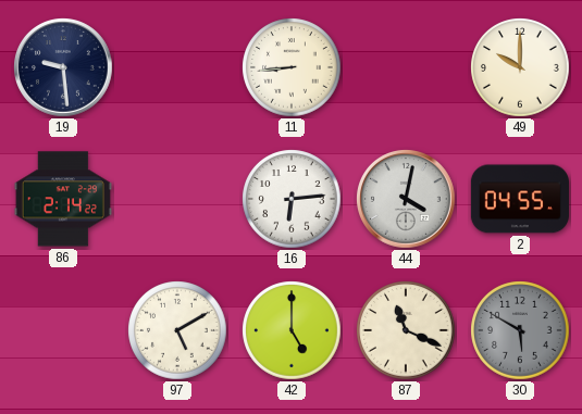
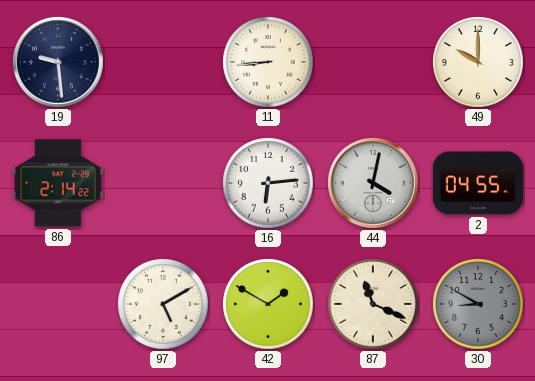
42: 5:00 -> 1:50
30: 5:50 -> 8:50
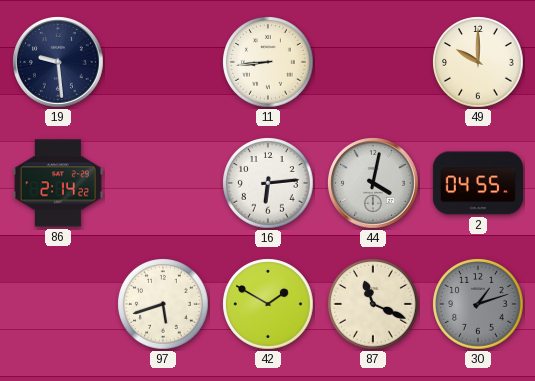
97: 5:10 -> 5:42
30: 8:50 -> 1:12
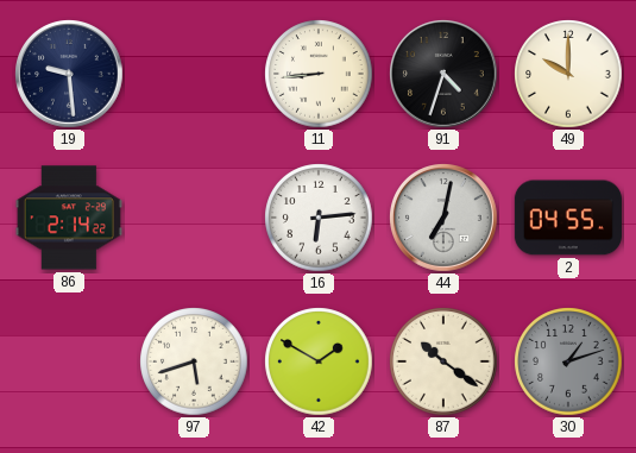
91: none -> 4:33
44: 4:02 -> 7:02
87: 11:19 -> 10:21
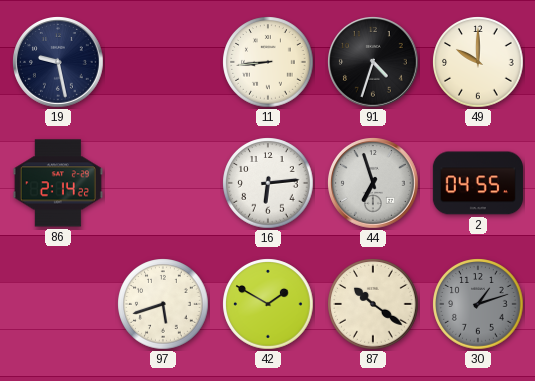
19: 9:29 -> 9:28
44: 7:02 -> 6:57
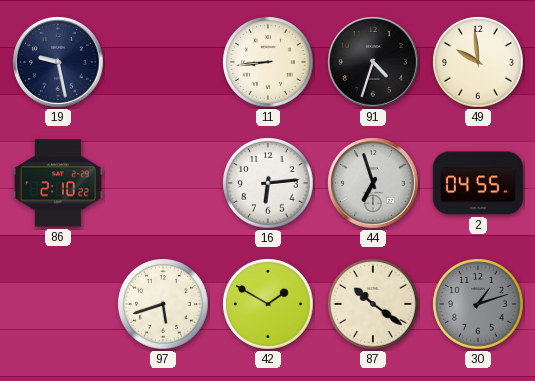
49: 10:00 -> 9:59
86: 2:14 -> 2:10
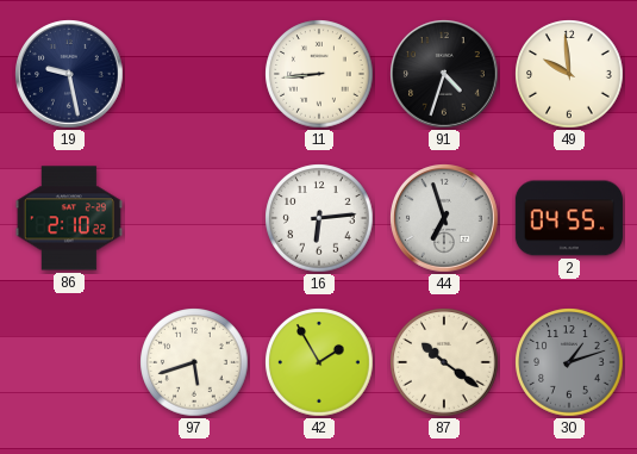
42: 1:50 -> 1:55
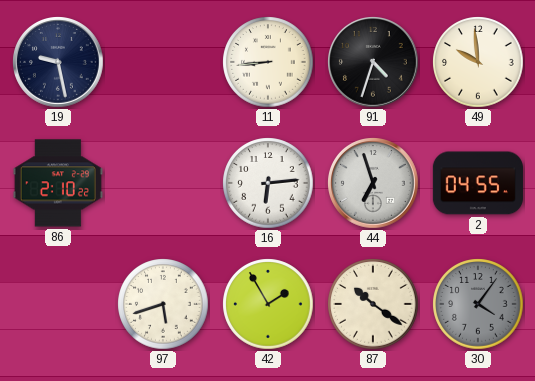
30: 1:12 -> 4:06
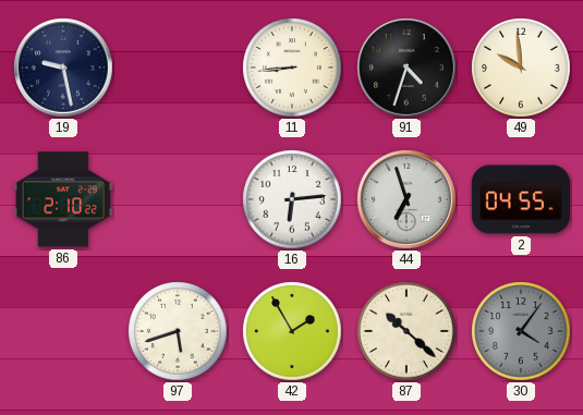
87: 10:21 -> 10:22
